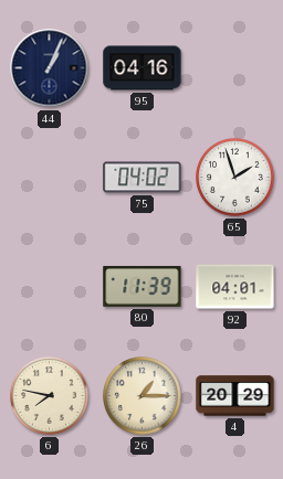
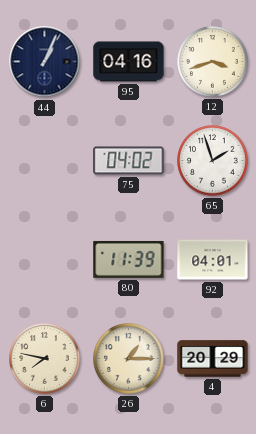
12: none -> 3:42
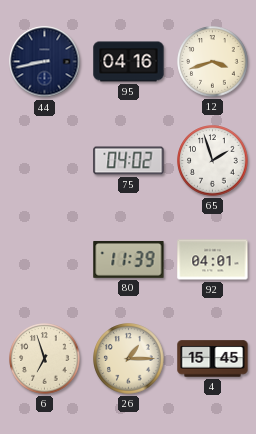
44: 1:04 -> 8:43
6: 7:47 -> 6:57
4: 20:29 -> 15:45
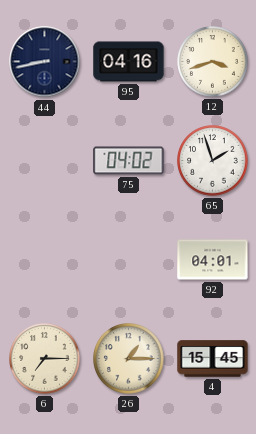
80: 11:39 -> none
6: 6:57 -> 7:15
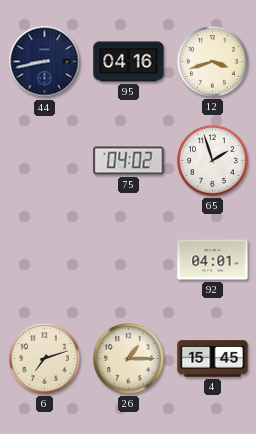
6: 7:15 -> 7:12
